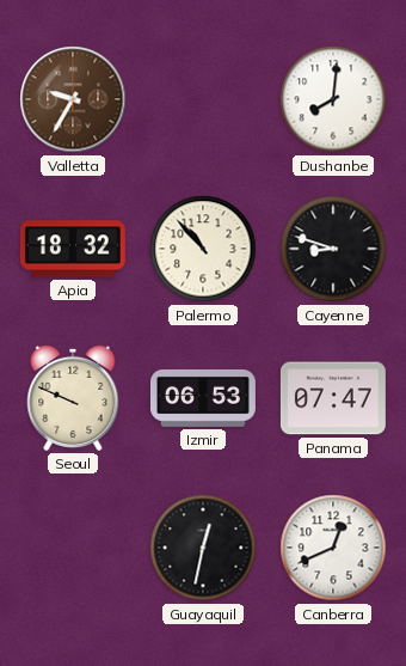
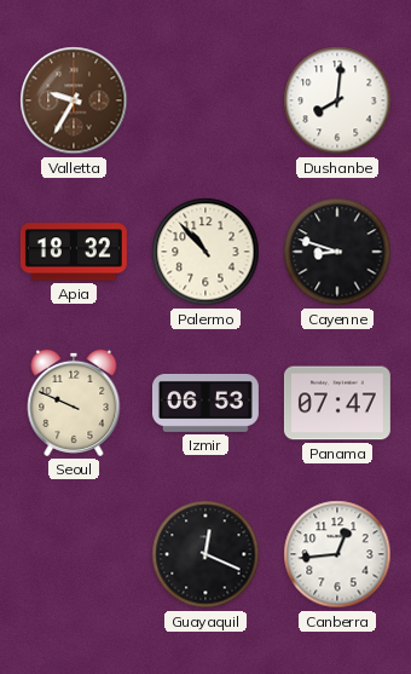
Guayaquil: 12:32 -> 12:19
Canberra: 12:41 -> 12:44
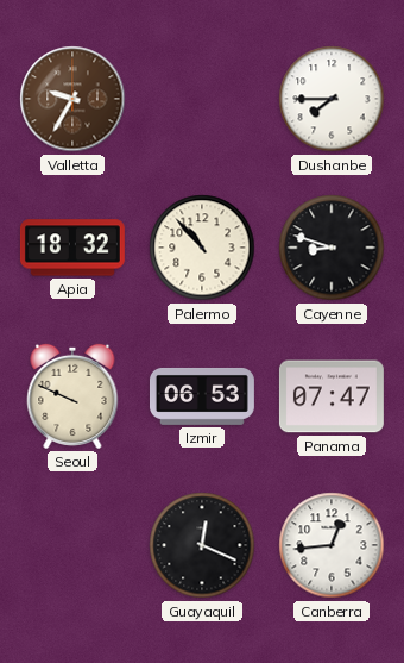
Dushanbe: 8:01 -> 7:45
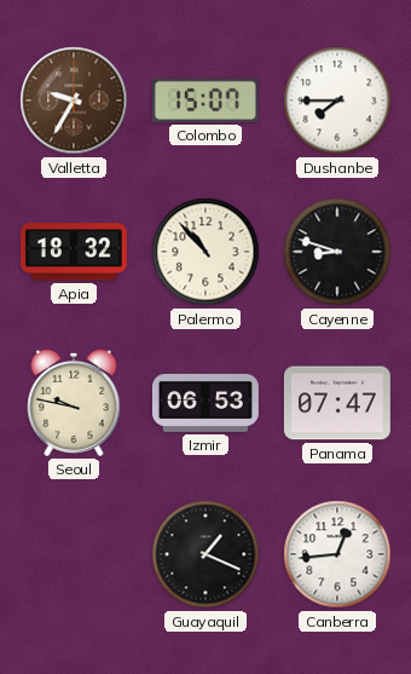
Colombo: none -> 15:07
Seoul: 9:49 -> 9:47
Guayaquil: 12:19 -> 1:19
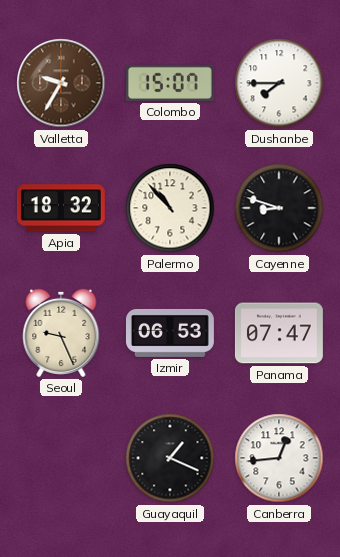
Seoul: 9:47 -> 9:26
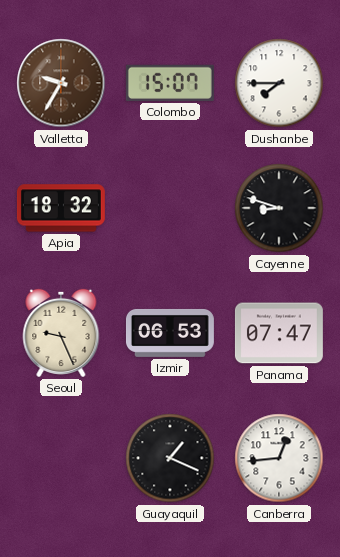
Palermo: 10:53 -> none
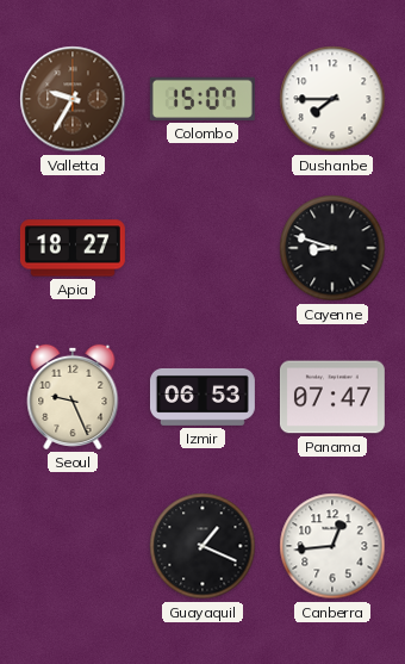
Apia: 18:32 -> 18:27
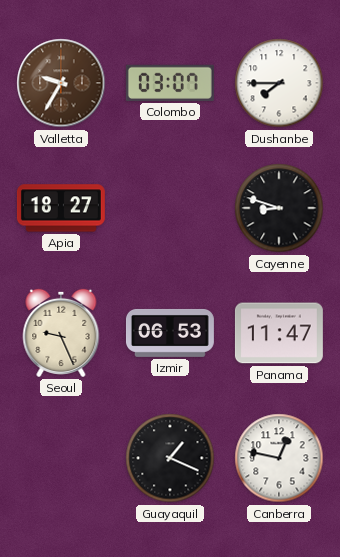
Colombo: 15:07 -> 03:07
Panama: 07:47 -> 11:47
Canberra: 12:44 -> 12:47
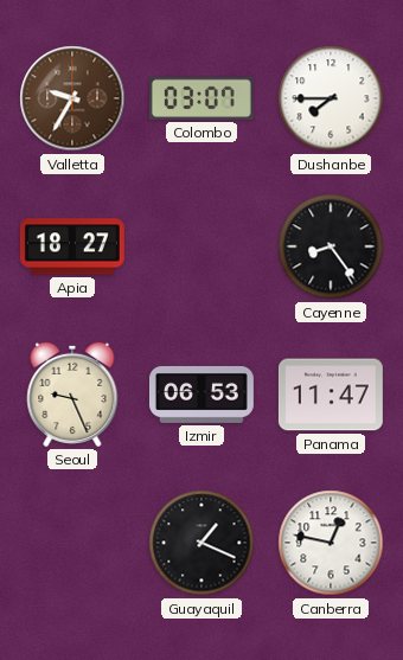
Cayenne: 8:48 -> 8:24
